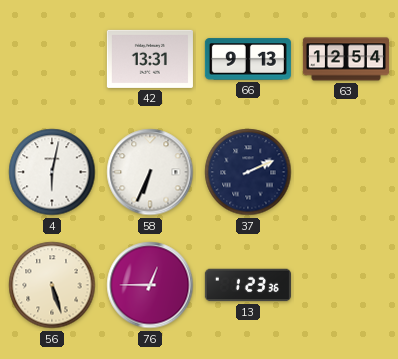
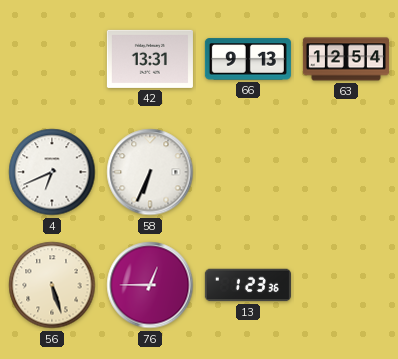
4: 6:02 -> 6:41
37: 2:11 -> none
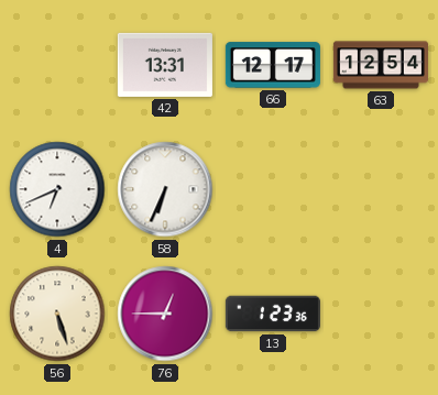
66: 9:13 -> 12:17
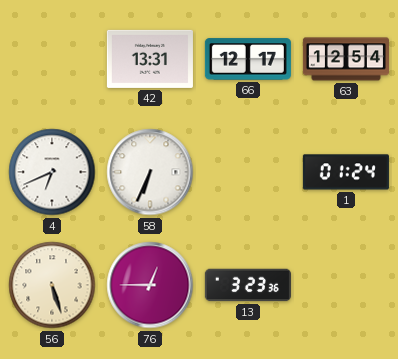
1: none -> 01:24
13: 1:23 -> 3:23
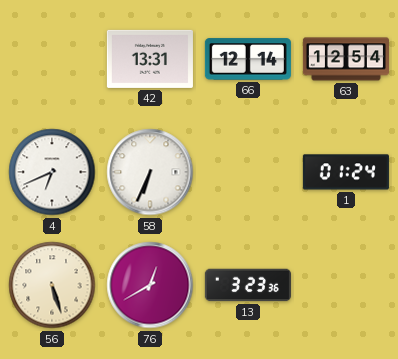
66: 12:17 -> 12:14
76: 12:45 -> 12:40
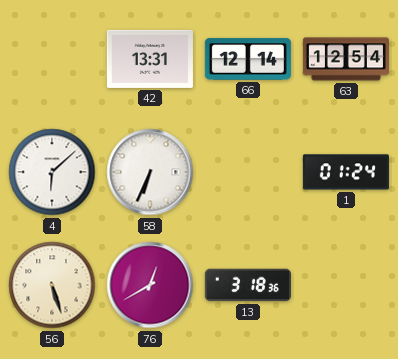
4: 6:41 -> 6:08
13: 3:23 -> 3:18
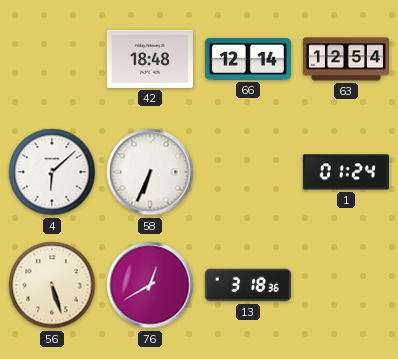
42: 13:31 -> 18:48
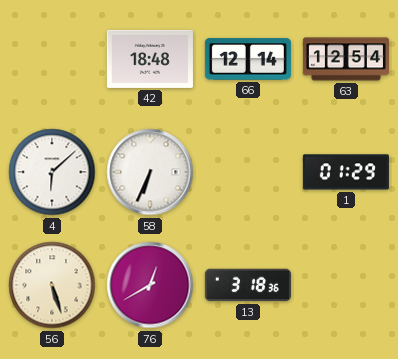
1: 01:24 -> 01:29
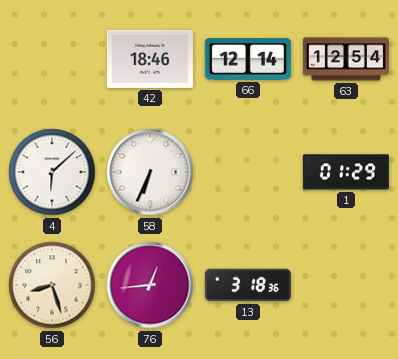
42: 18:48 -> 18:46
56: 5:27 -> 8:27
76: 12:40 -> 12:44
